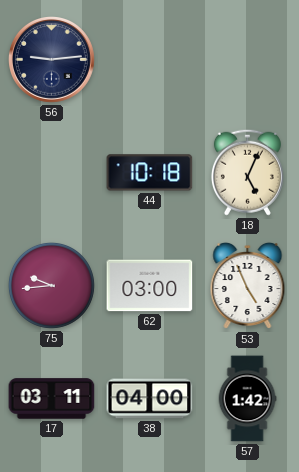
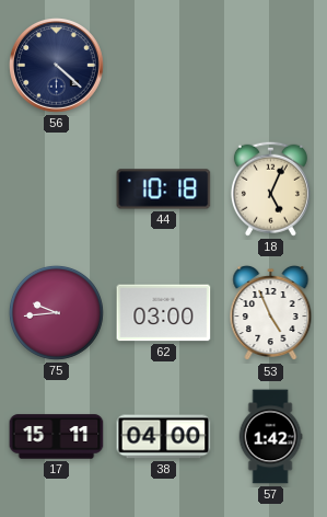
56: 9:14 -> 4:22
17: 03:11 -> 15:11
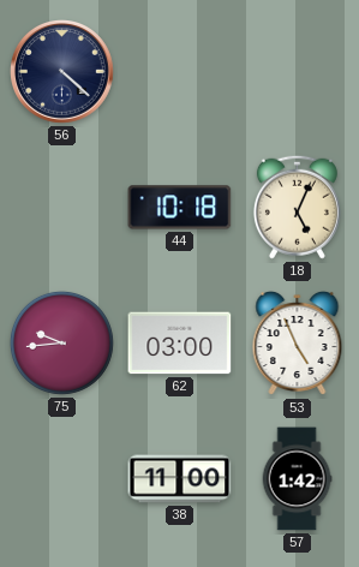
17: 15:11 -> none
38: 04:00 -> 11:00
